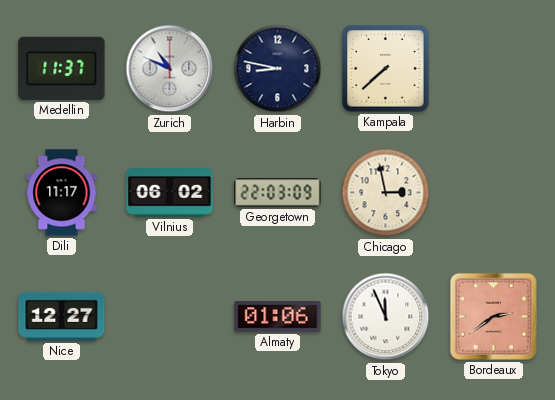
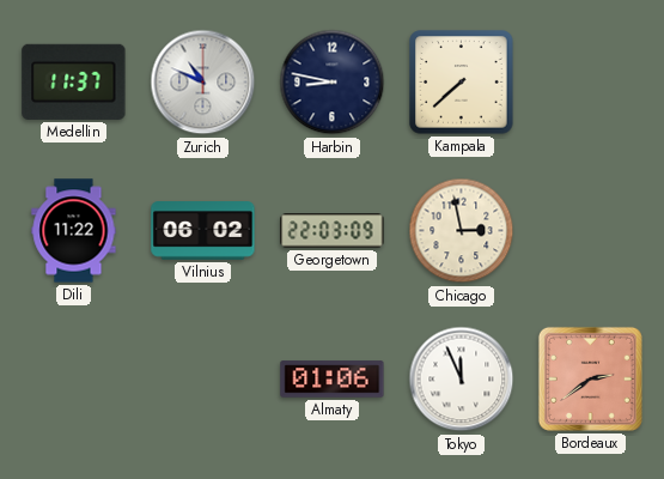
Dili: 11:17 -> 11:22
Nice: 12:27 -> none
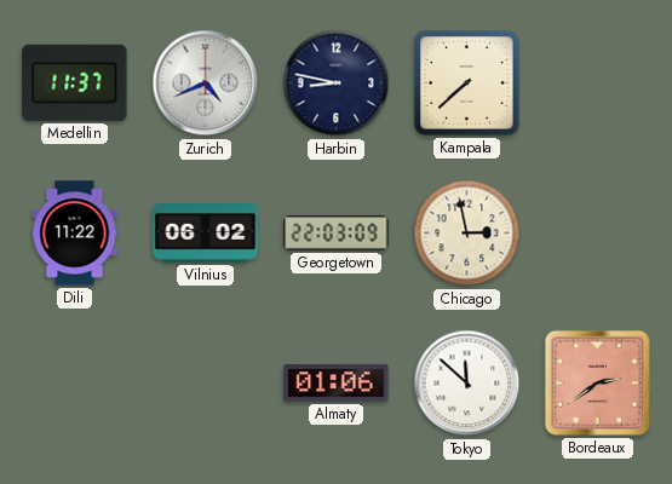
Zurich: 10:49 -> 4:41
Tokyo: 11:56 -> 11:52
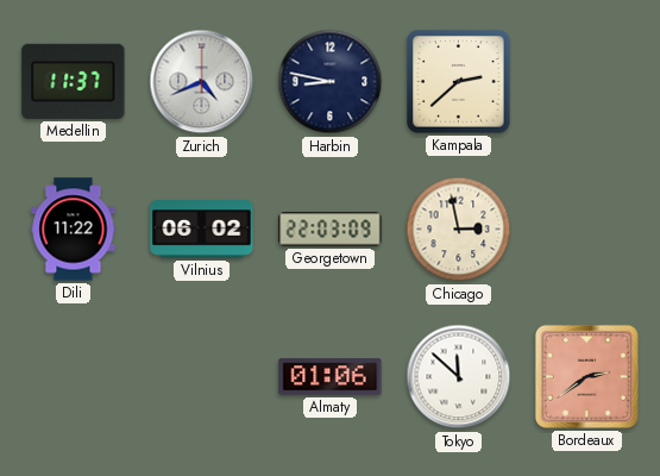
Kampala: 7:38 -> 2:38
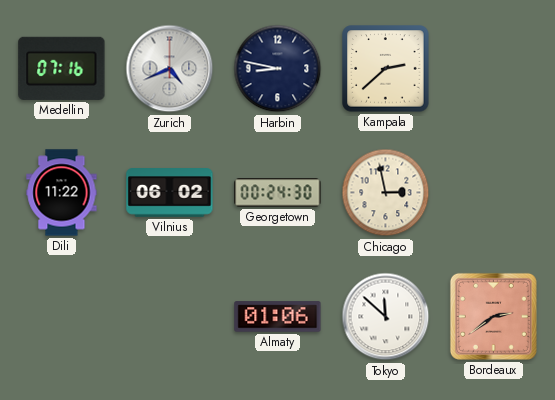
Medellin: 11:37 -> 07:16
Georgetown: 22:03 -> 00:24
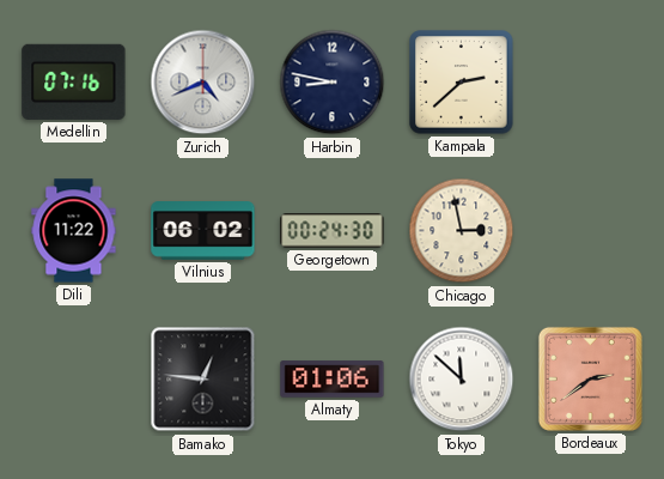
Bamako: none -> 12:46
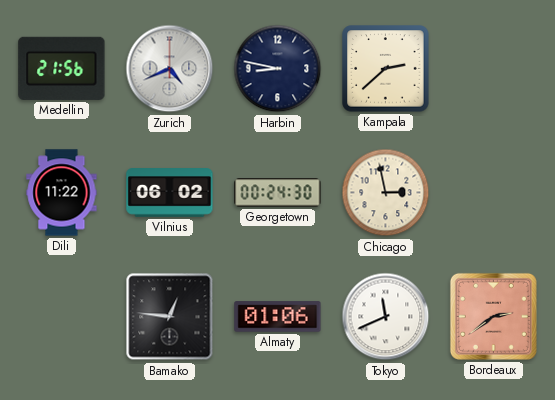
Medellin: 07:16 -> 21:56
Tokyo: 11:52 -> 11:41
